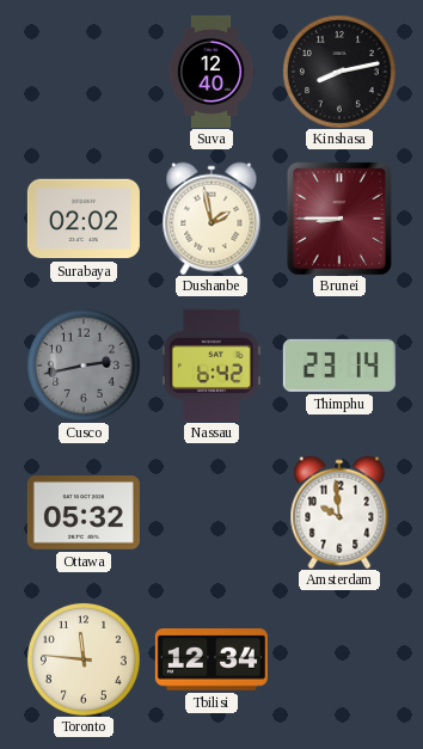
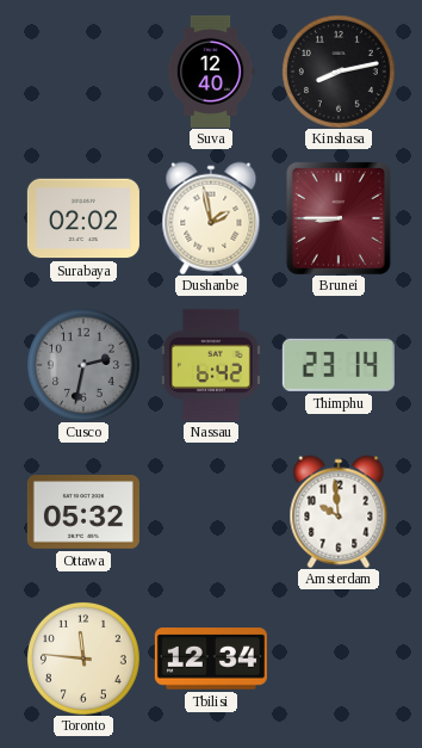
Cusco: 2:43 -> 2:32
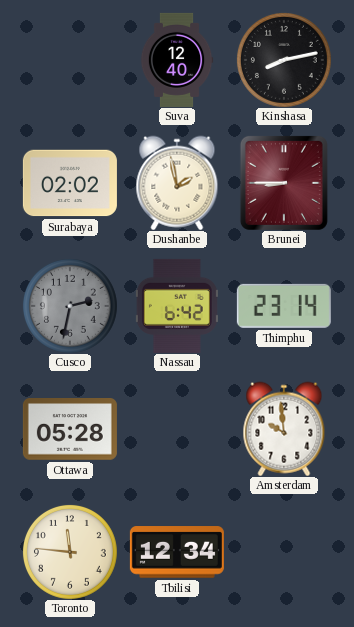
Ottawa: 05:32 -> 05:28
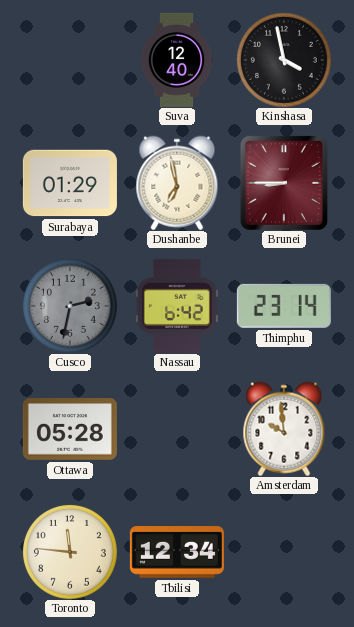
Kinshasa: 8:13 -> 3:58
Surabaya: 02:02 -> 01:29
Dushanbe: 1:58 -> 6:58
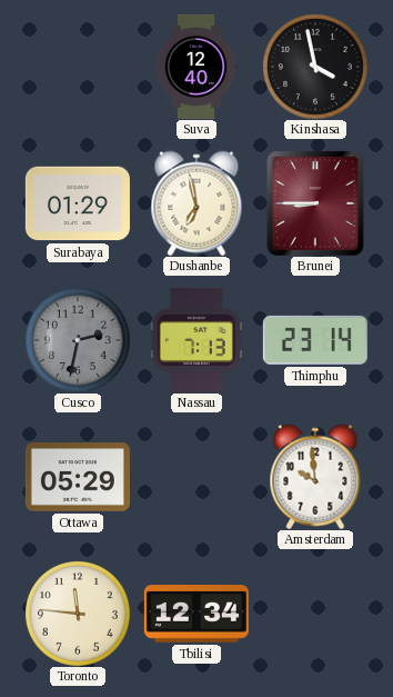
Nassau: 6:42 -> 7:13
Ottawa: 05:28 -> 05:29
